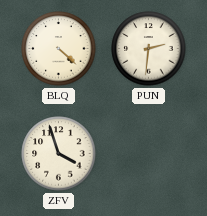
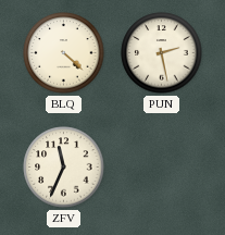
PUN: 2:31 -> 2:28
ZFV: 3:57 -> 11:34
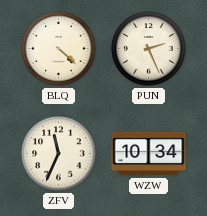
PUN: 2:28 -> 2:26
WZW: none -> 10:34
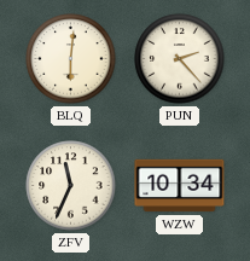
BLQ: 4:22 -> 6:01
PUN: 2:26 -> 2:23
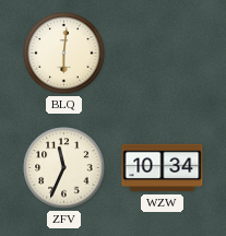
PUN: 2:23 -> none
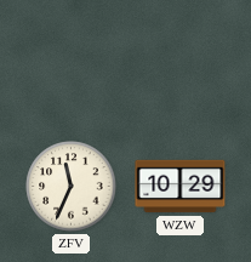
BLQ: 6:01 -> none
WZW: 10:34 -> 10:29
